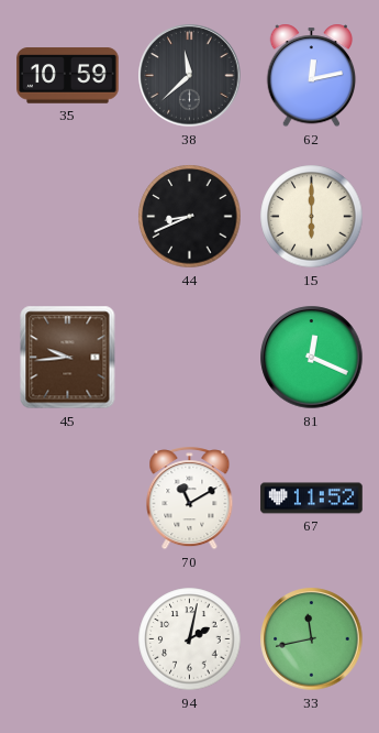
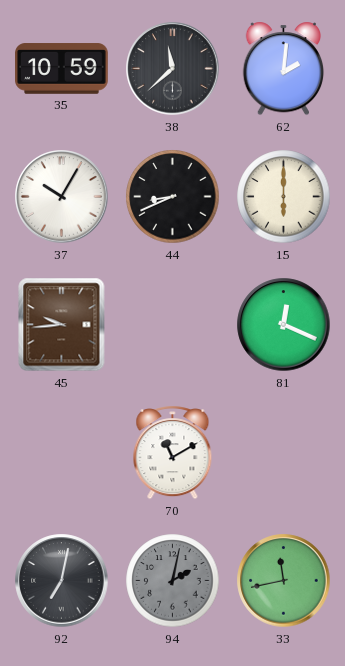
62: 12:13 -> 2:01
37: none -> 10:05
67: 11:52 -> none
92: none -> 7:02
94 dial: white -> grey
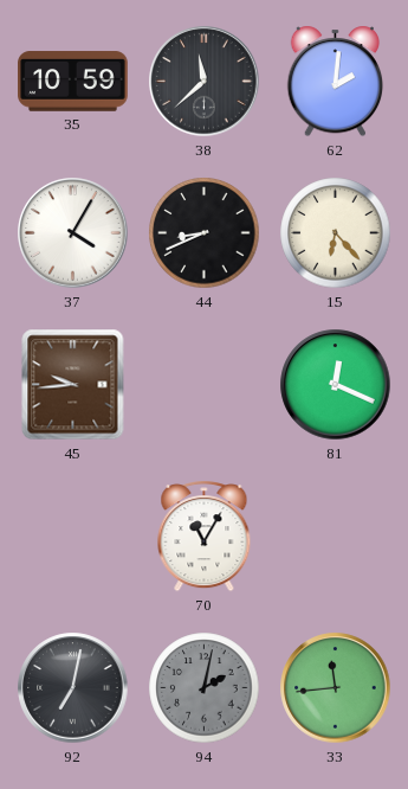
37: 10:05 -> 4:05
15: 6:00 -> 6:23
70: 11:10 -> 11:05
33: 11:43 -> 11:44
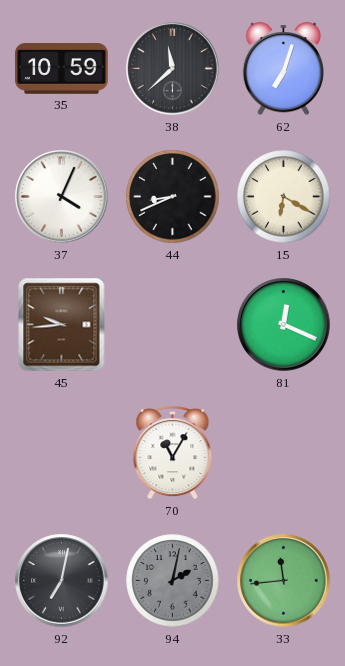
62: 2:01 -> 7:03
37: 4:05 -> 4:04
15: 6:23 -> 6:20
